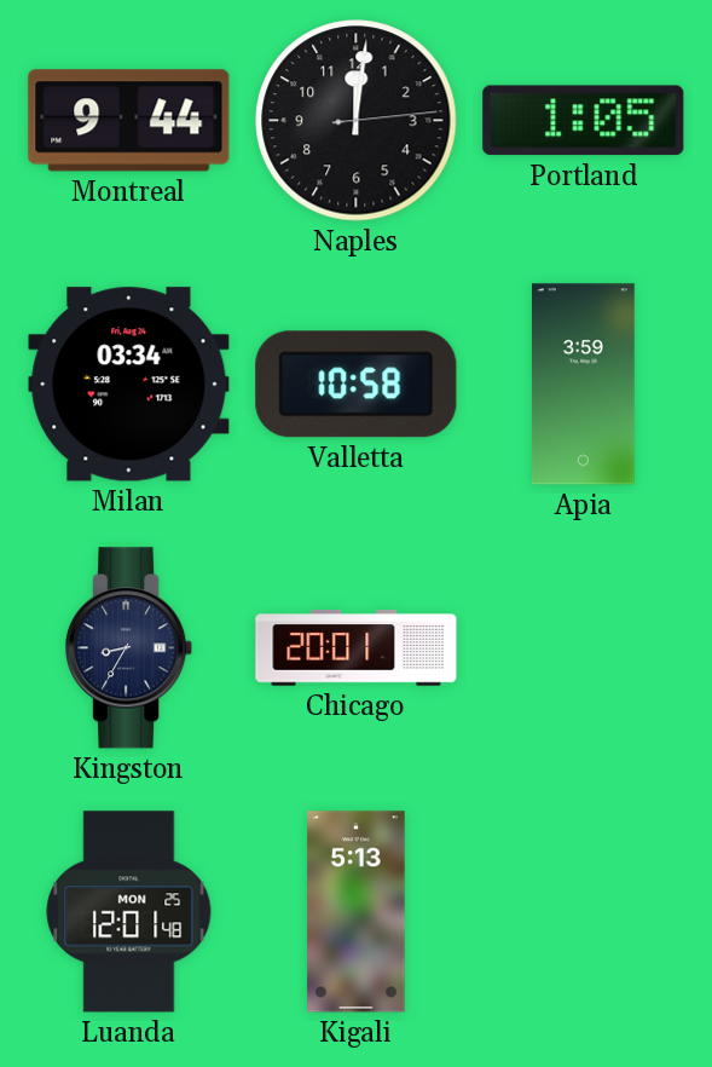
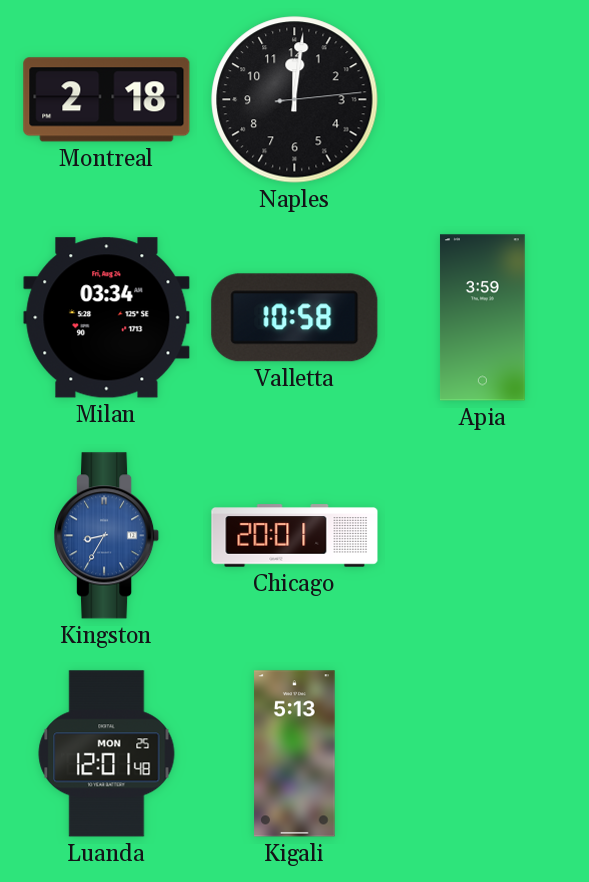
Montreal: 9:44 -> 2:18
Portland: 1:05 -> none
Kingston dial: navy -> blue
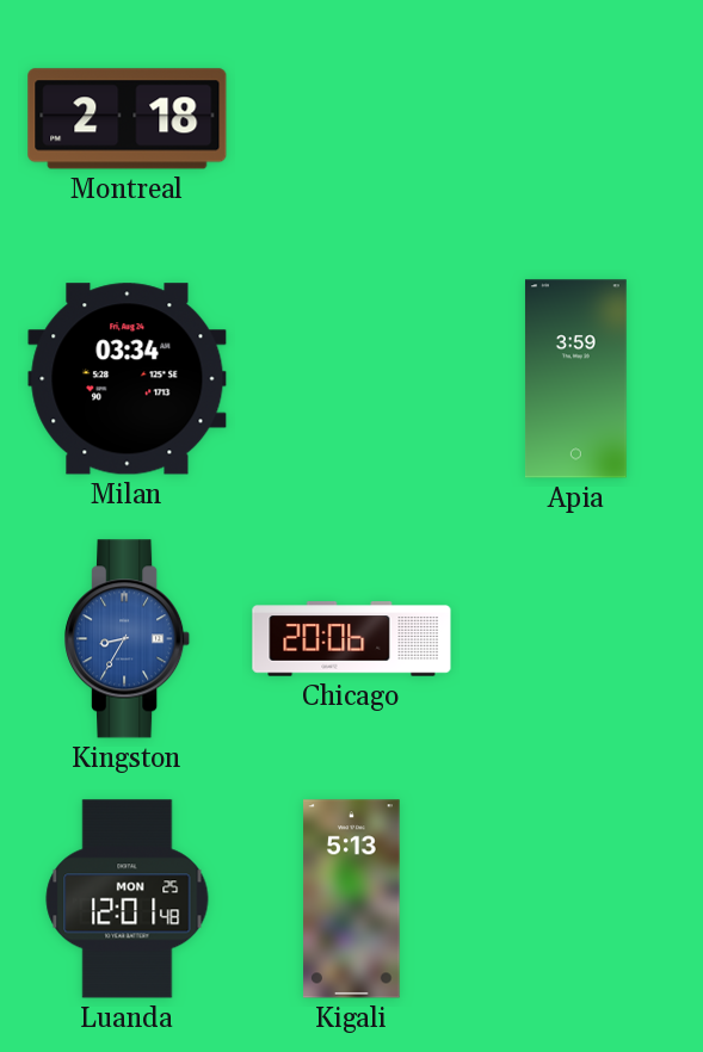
Naples: 12:01 -> none
Valletta: 10:58 -> none
Chicago: 20:01 -> 20:06
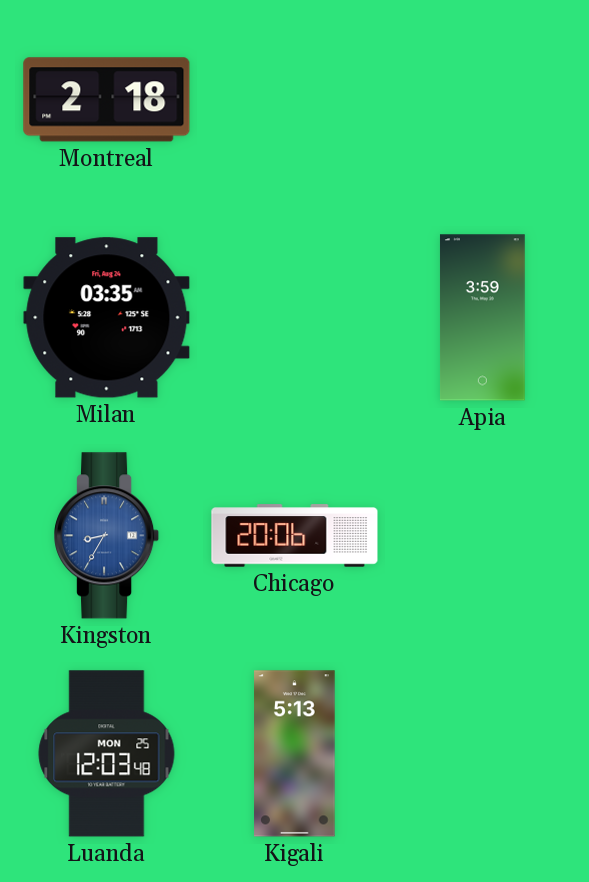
Milan: 03:34 -> 03:35
Luanda: 12:01 -> 12:03
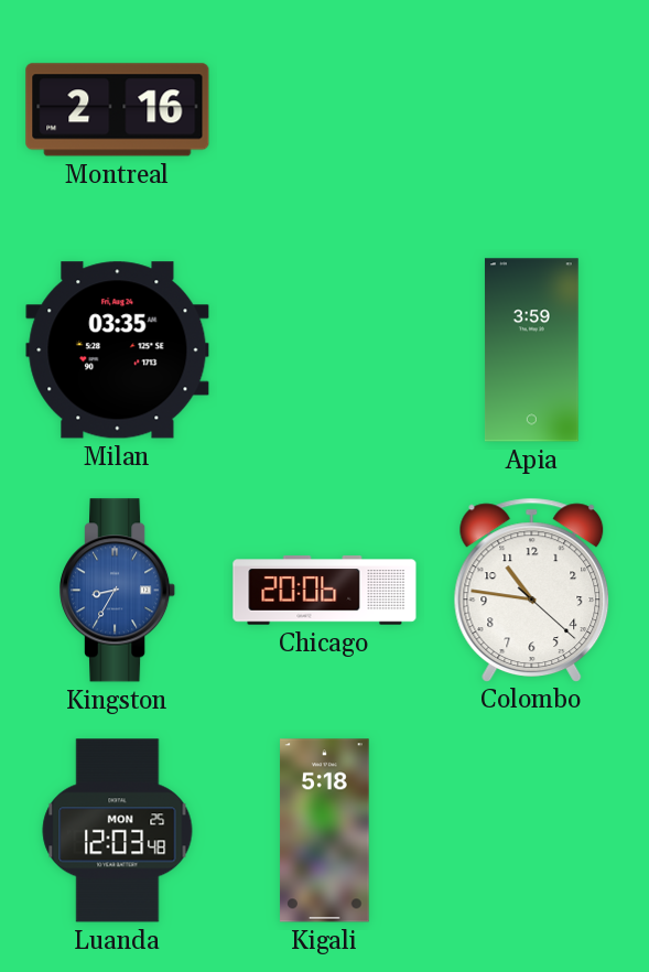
Montreal: 2:18 -> 2:16
Colombo: none -> 10:46
Kigali: 5:13 -> 5:18
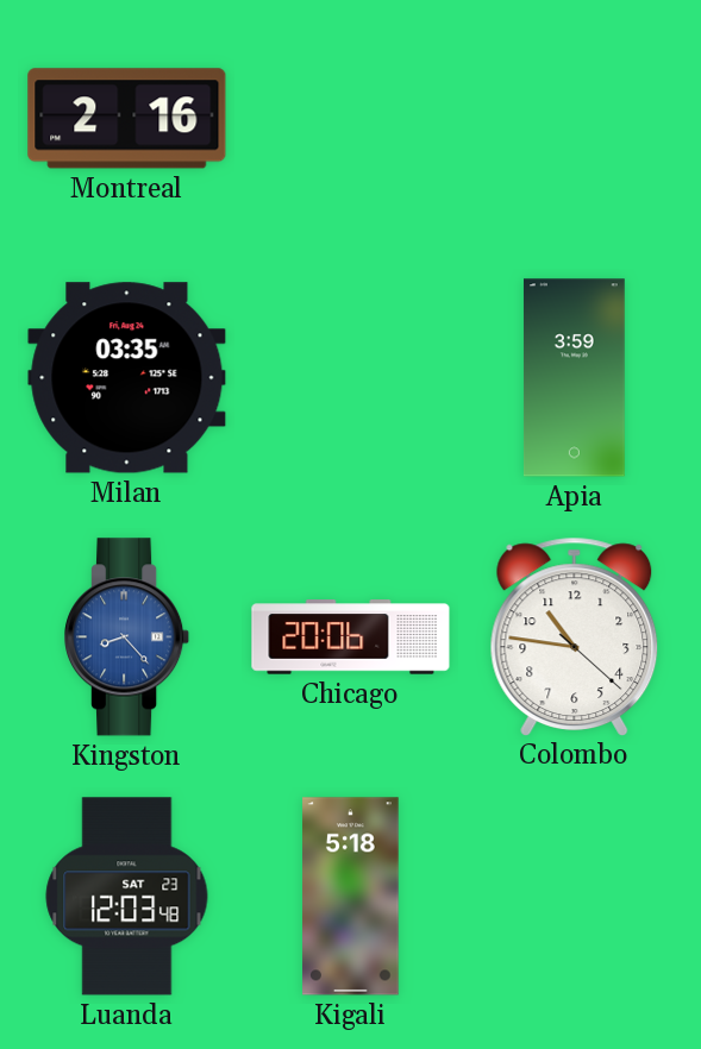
Kingston: 8:35 -> 8:23
Luanda date: MON 25 -> SAT 23
